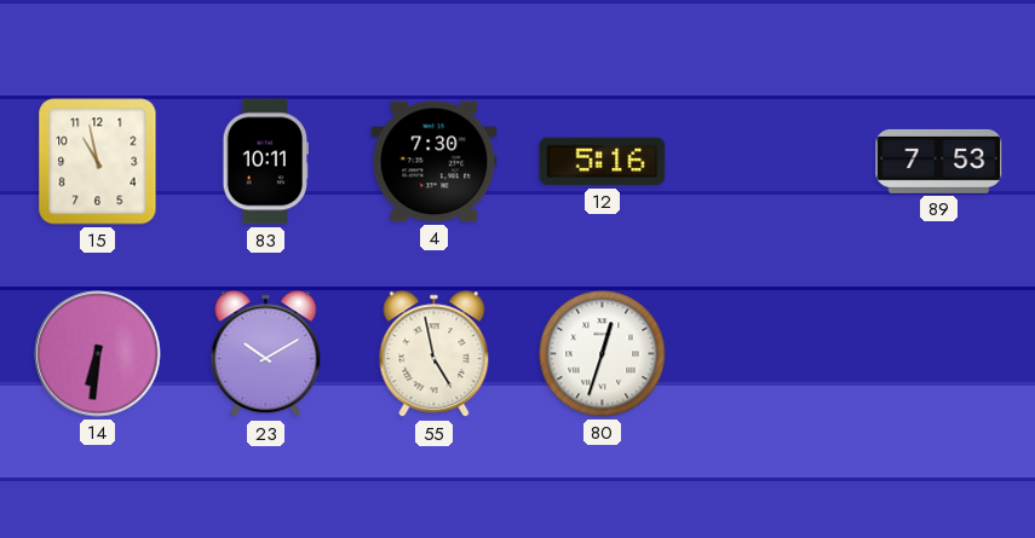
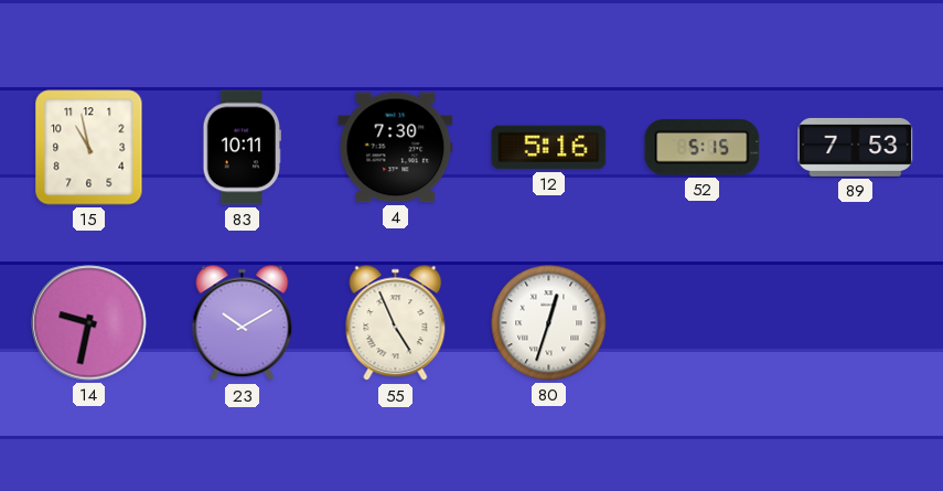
52: none -> 5:15
14: 6:31 -> 9:32
55: 4:58 -> 4:56
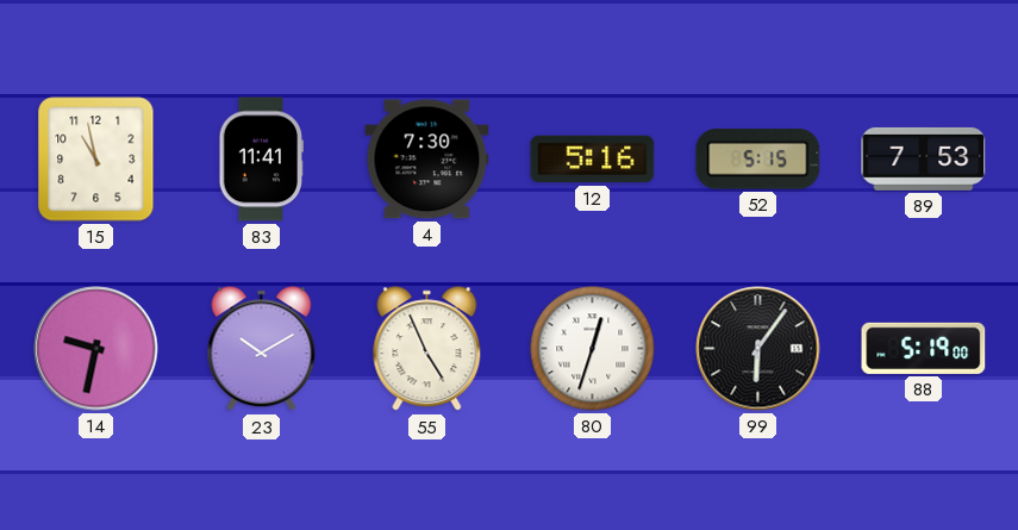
83: 10:11 -> 11:41
99: none -> 6:06
88: none -> 5:19
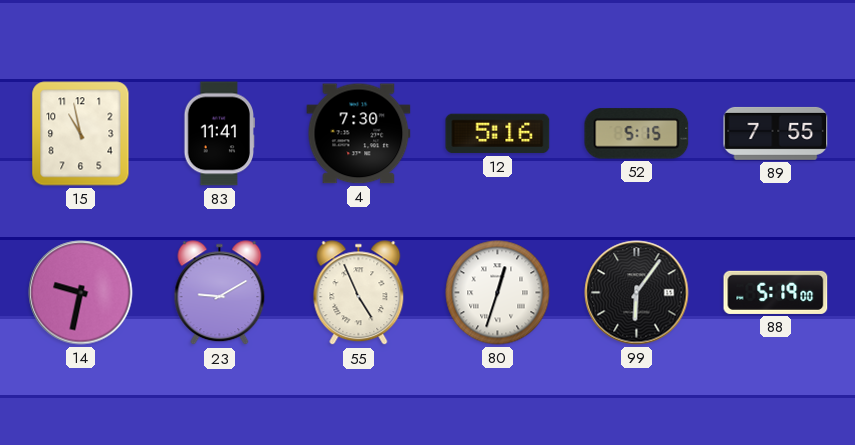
89: 7:53 -> 7:55
23: 10:10 -> 9:10
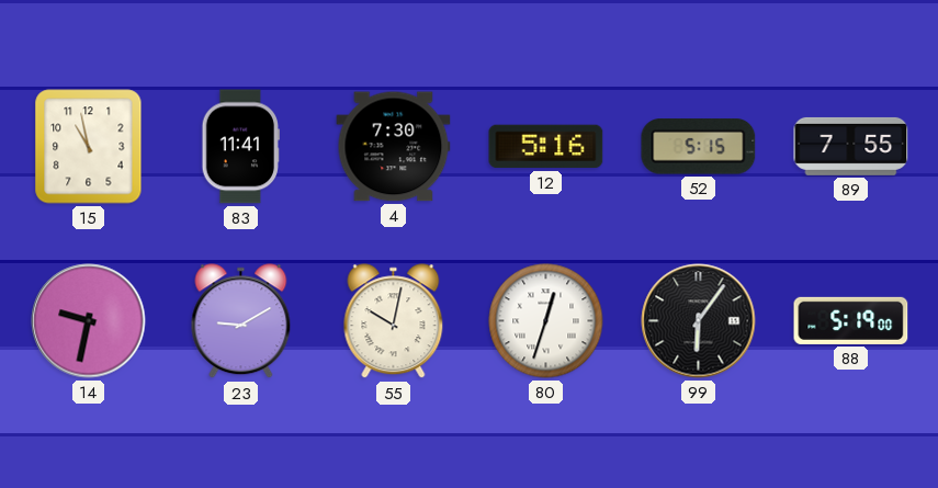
55: 4:56 -> 10:02
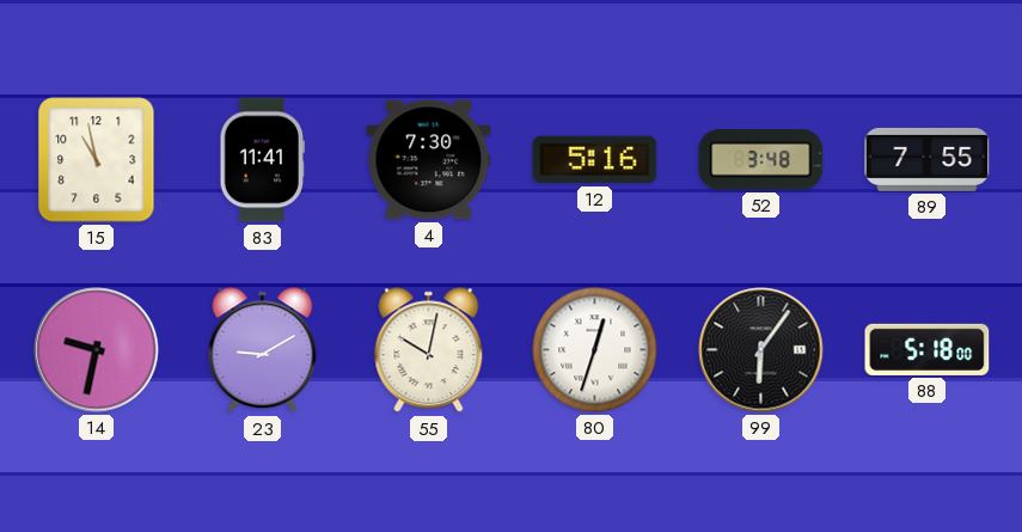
52: 5:15 -> 3:48
88: 5:19 -> 5:18
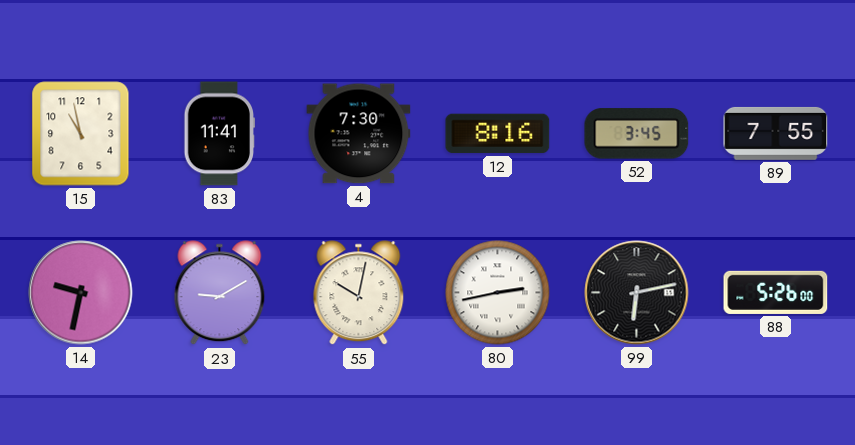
12: 5:16 -> 8:16
52: 3:48 -> 3:45
80: 12:33 -> 2:43
99: 6:06 -> 6:13
88: 5:18 -> 5:26
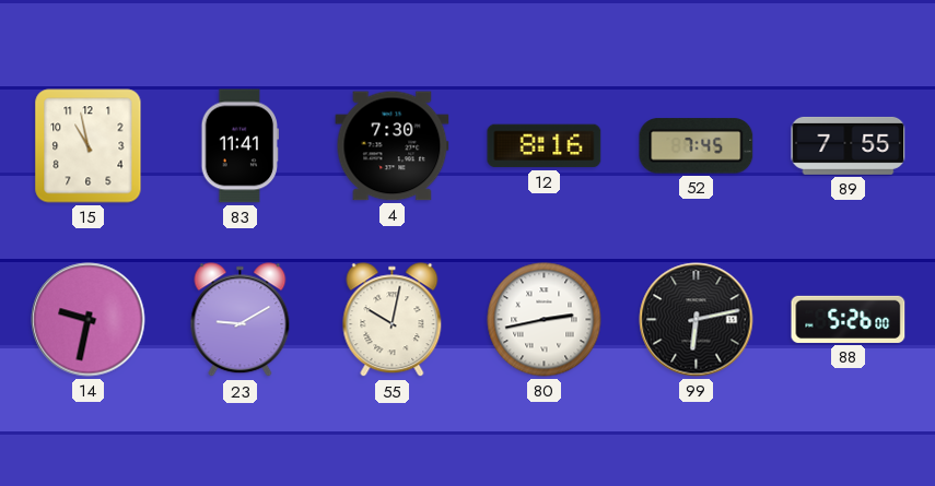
52: 3:45 -> 7:45
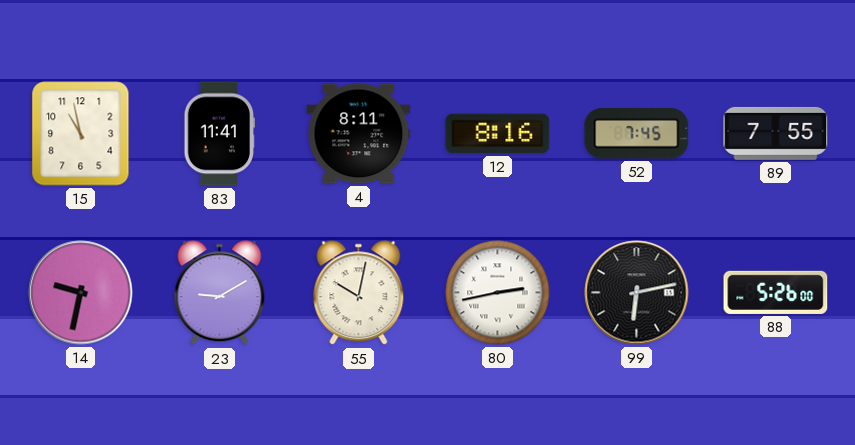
4: 7:30 -> 8:11
